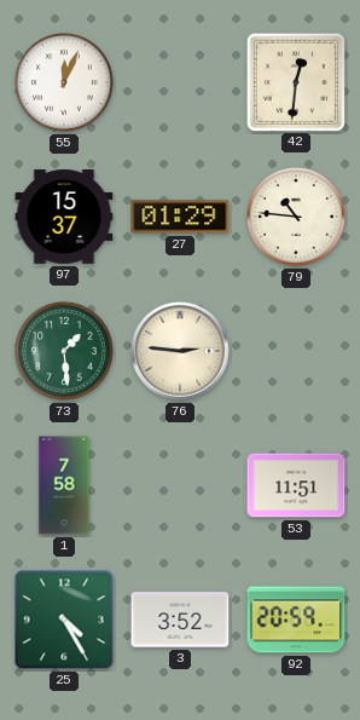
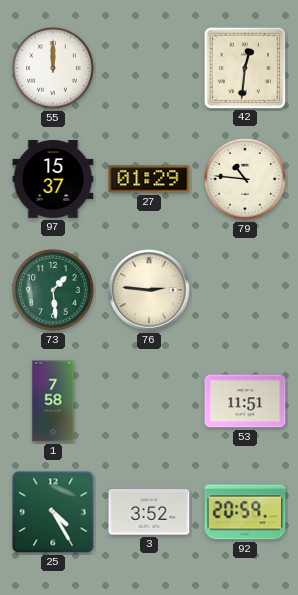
55: 12:04 -> 12:00
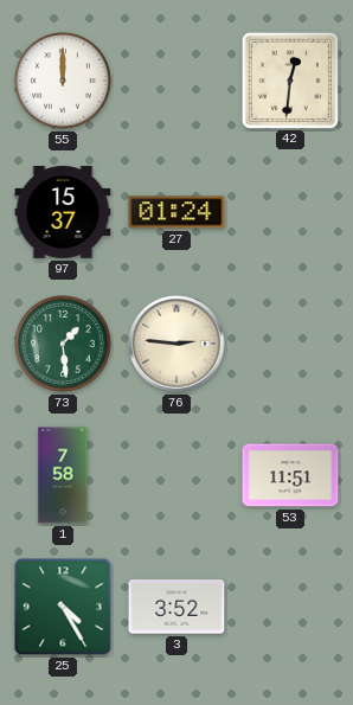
27: 01:29 -> 01:24
79: 10:46 -> none
92: 20:59 -> none
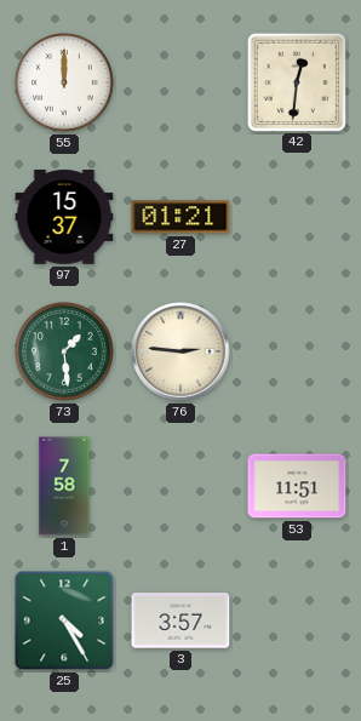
27: 01:24 -> 01:21
3: 3:52 -> 3:57
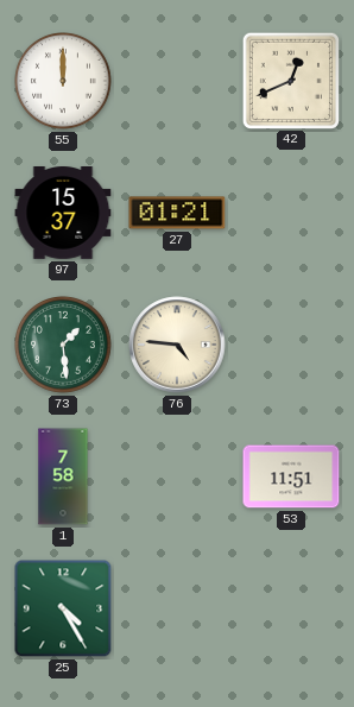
42: 12:31 -> 12:41
76: 2:46 -> 4:46
3: 3:57 -> none
